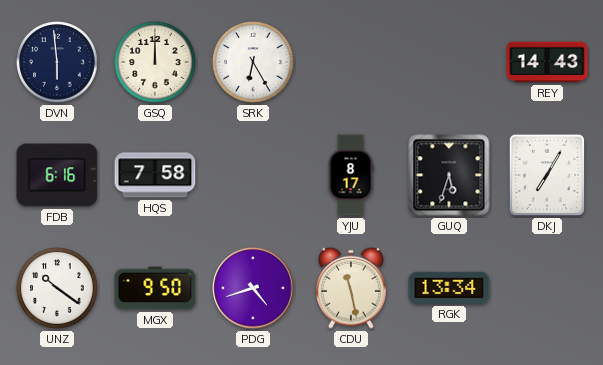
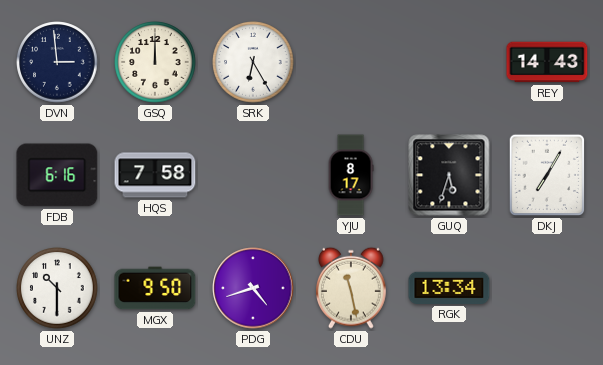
DVN: 5:59 -> 2:59
UNZ: 10:21 -> 10:30
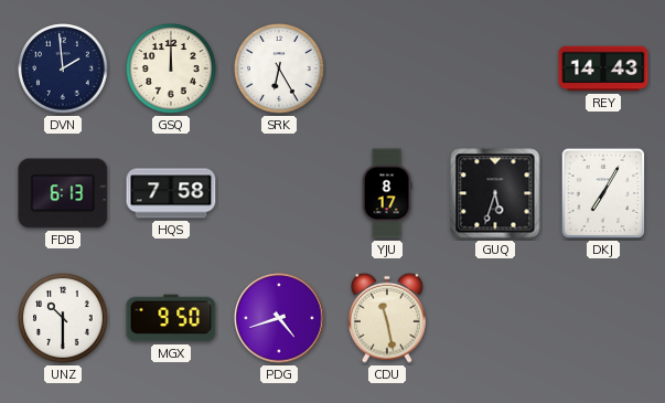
DVN: 2:59 -> 1:59
FDB: 6:16 -> 6:13
RGK: 13:34 -> none
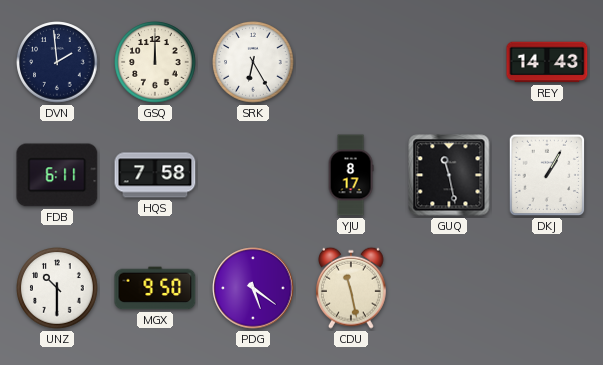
FDB: 6:13 -> 6:11
GUQ: 5:33 -> 11:28
DKJ: 7:05 -> 1:05
PDG: 4:42 -> 5:21
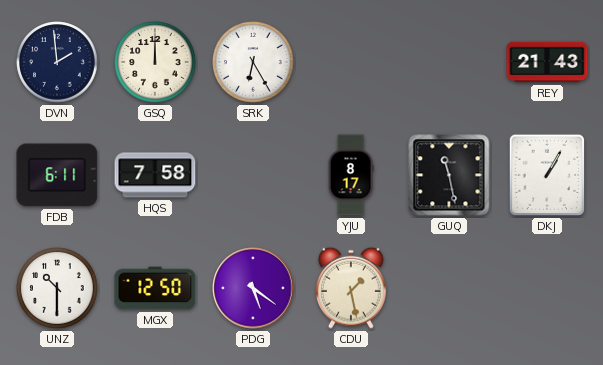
REY: 14:43 -> 21:43
MGX: 9:50 -> 12:50
CDU: 11:28 -> 1:28
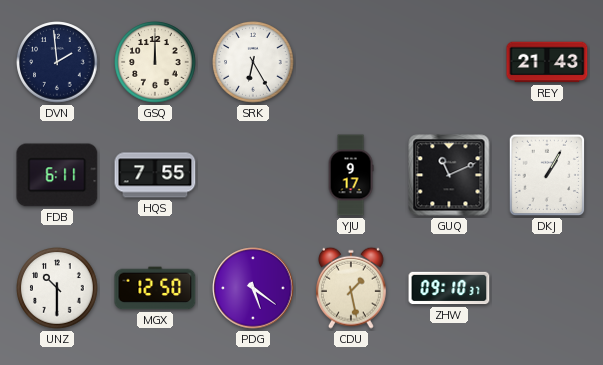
HQS: 7:58 -> 7:55
YJU: 8:17 -> 9:17
GUQ: 11:28 -> 11:11
ZHW: none -> 09:10
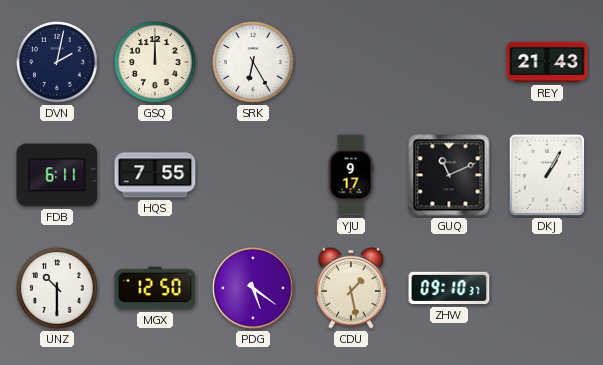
DVN: 1:59 -> 2:02
